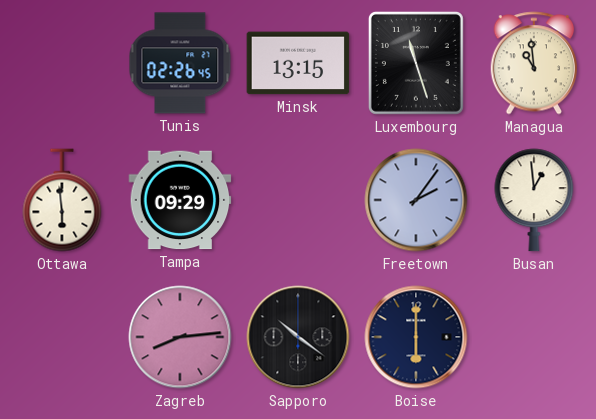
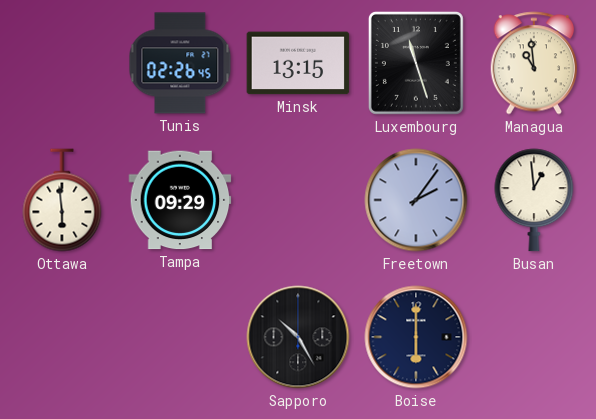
Zagreb: 8:14 -> none
Sapporo: 10:21 -> 10:25
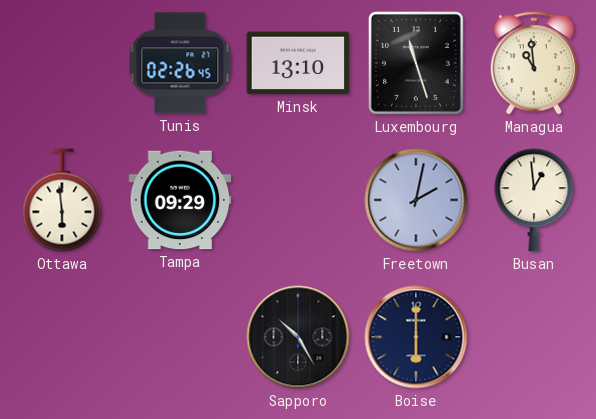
Minsk: 13:15 -> 13:10
Freetown: 2:06 -> 2:02
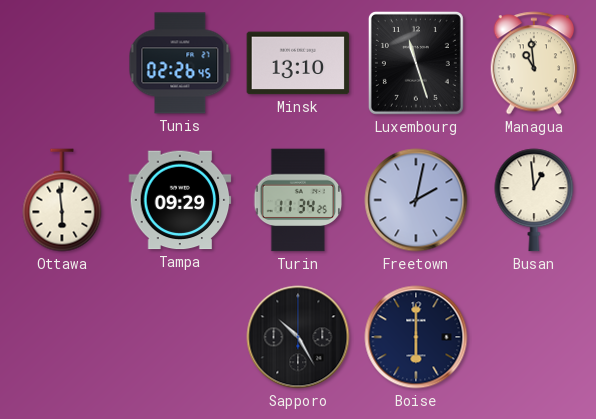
Turin: none -> 11:34
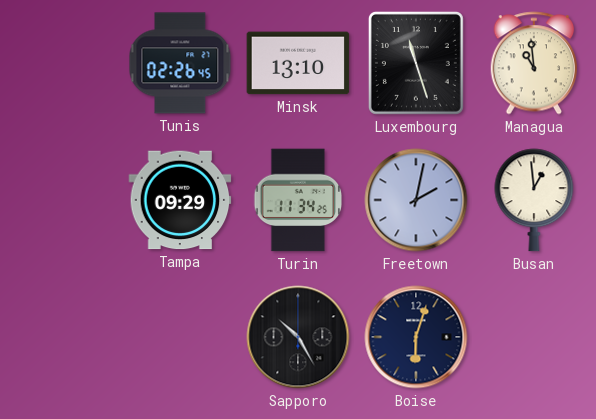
Ottawa: 5:59 -> none
Boise: 6:00 -> 6:03
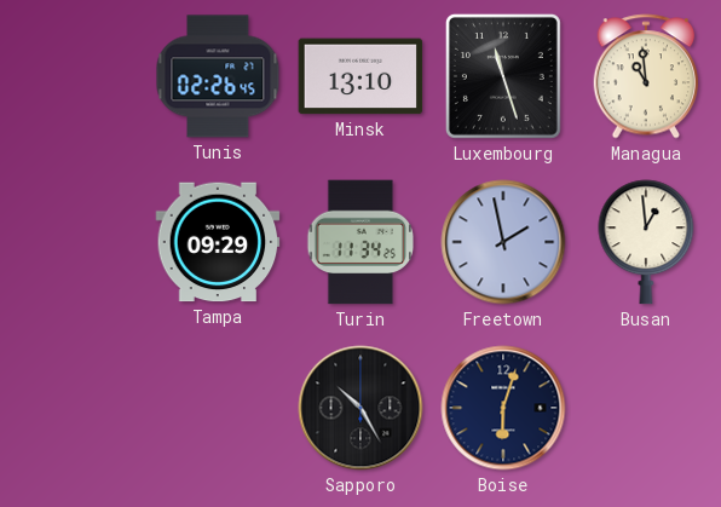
Freetown: 2:02 -> 1:58
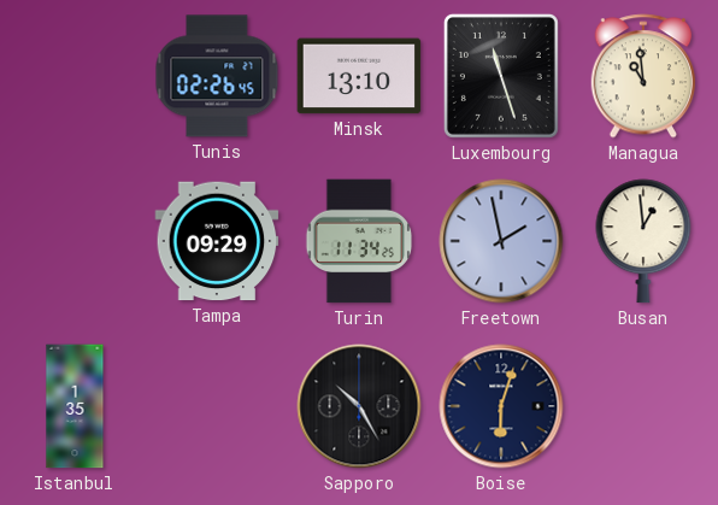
Istanbul: none -> 1:35
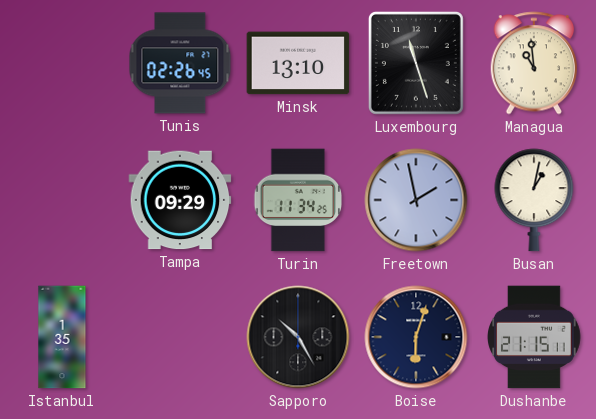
Busan: 12:59 -> 1:02
Dushanbe: none -> 21:15
